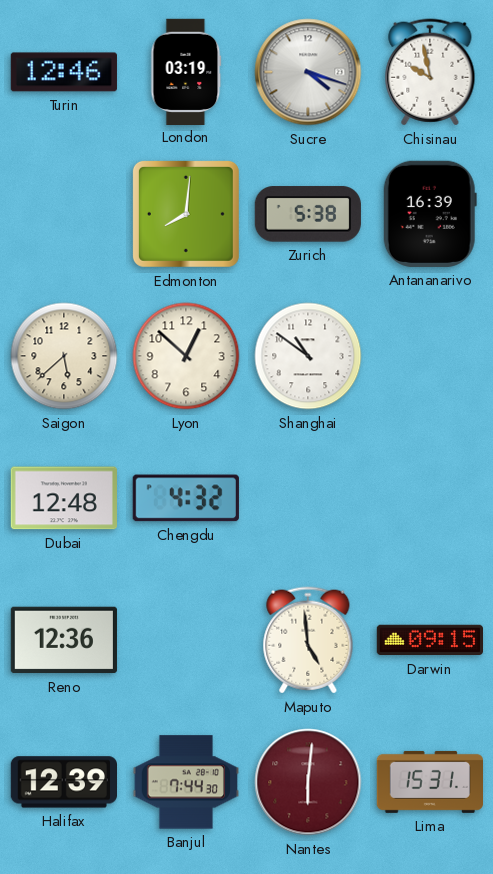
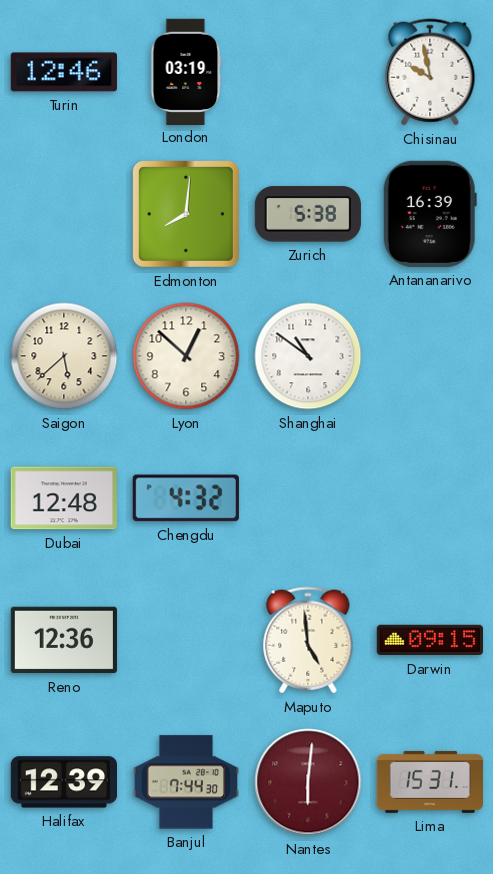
Sucre: 4:18 -> none
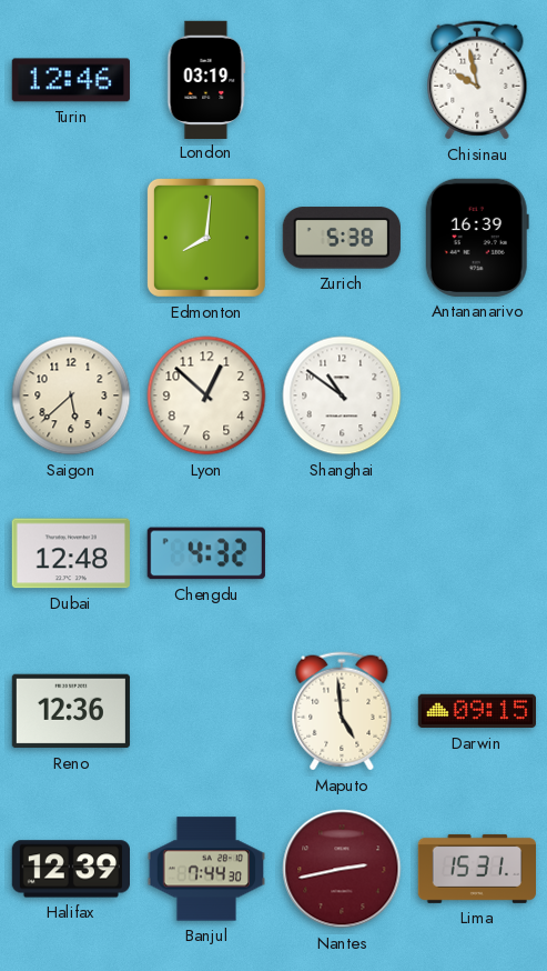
Nantes: 6:01 -> 2:43
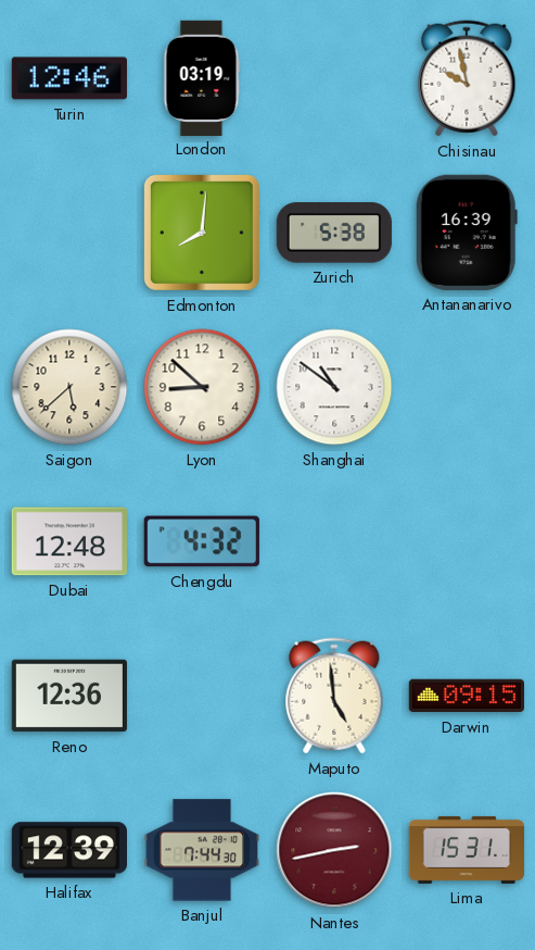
Lyon: 12:52 -> 8:52
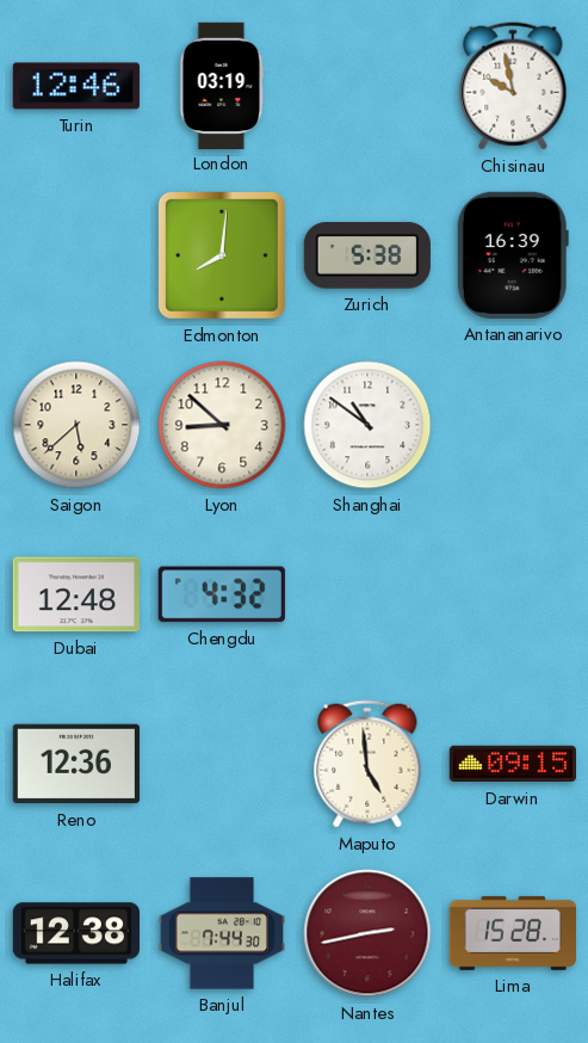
Halifax: 12:39 -> 12:38
Lima: 15:31 -> 15:28
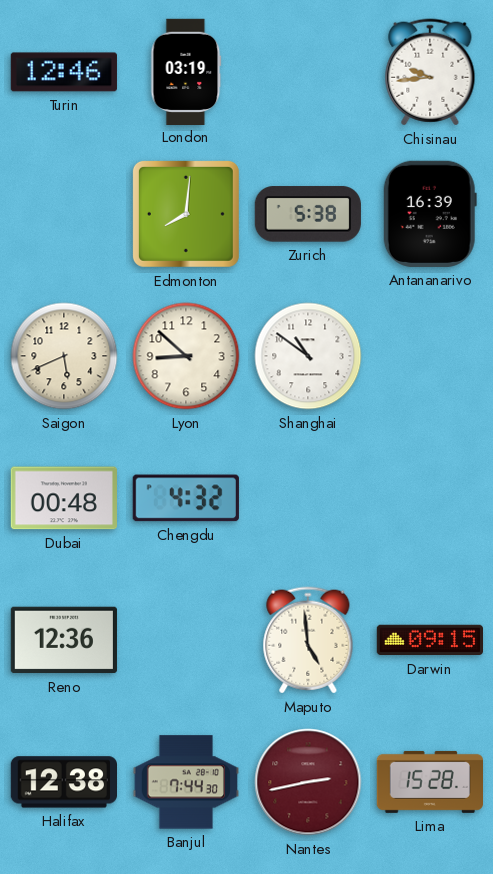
Chisinau: 9:58 -> 9:44
Saigon: 5:38 -> 5:41
Dubai: 12:48 -> 00:48
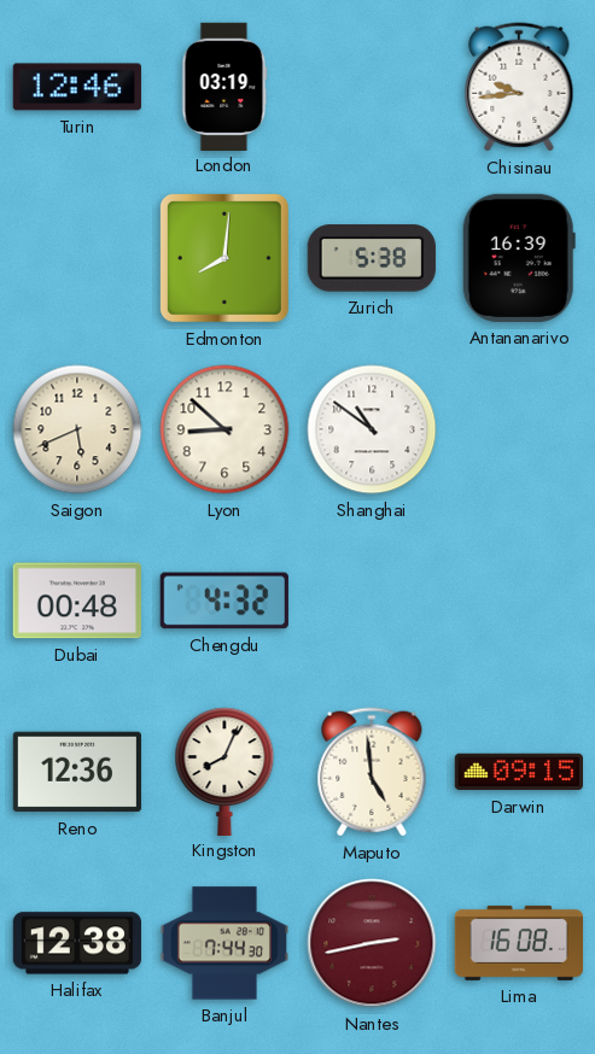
Kingston: none -> 8:04
Lima: 15:28 -> 16:08
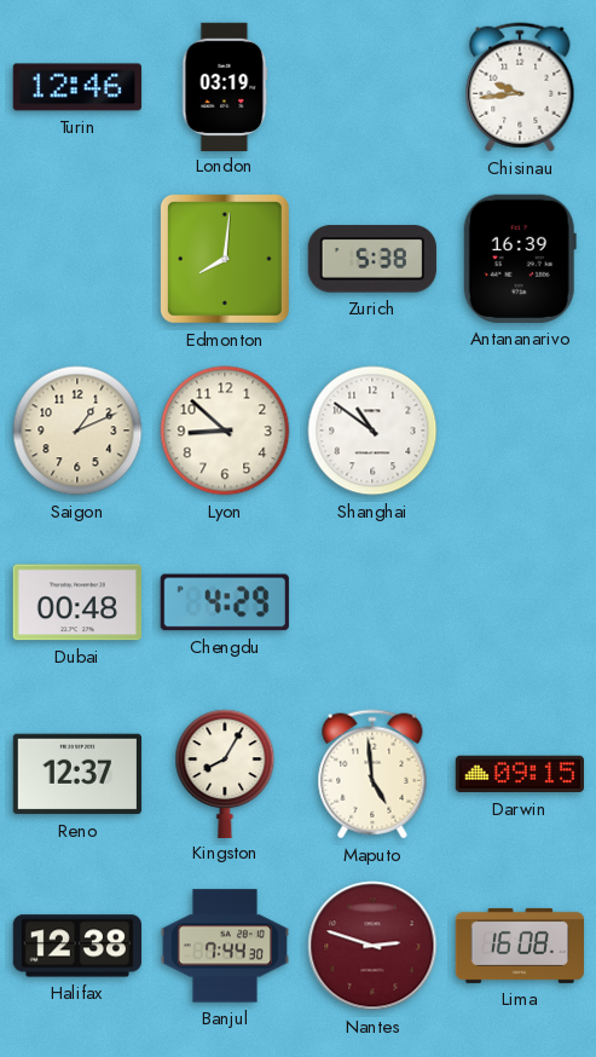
Saigon: 5:41 -> 1:11
Chengdu: 4:32 -> 4:29
Reno: 12:36 -> 12:37
Kingston: 8:04 -> 8:05
Nantes: 2:43 -> 2:48
